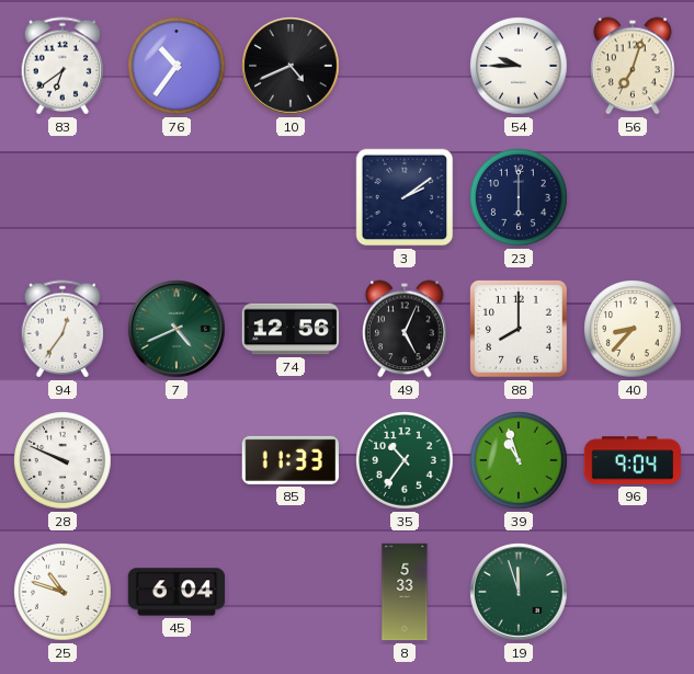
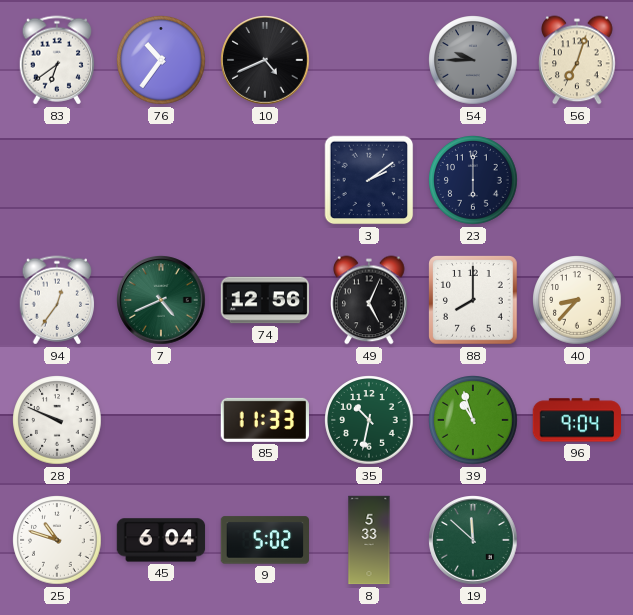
54 dial: white -> grey
35: 10:36 -> 10:32
9: none -> 5:02
19: 11:57 -> 11:52
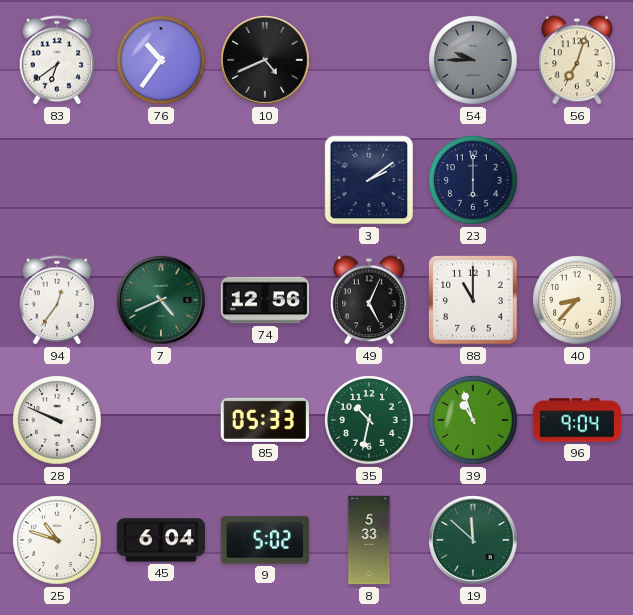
88: 8:00 -> 11:00
85: 11:33 -> 05:33
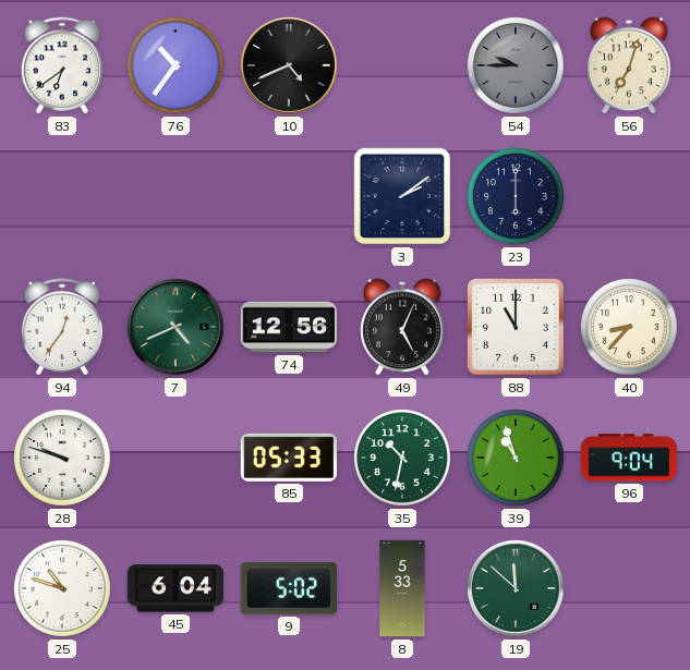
28: 9:49 -> 9:48
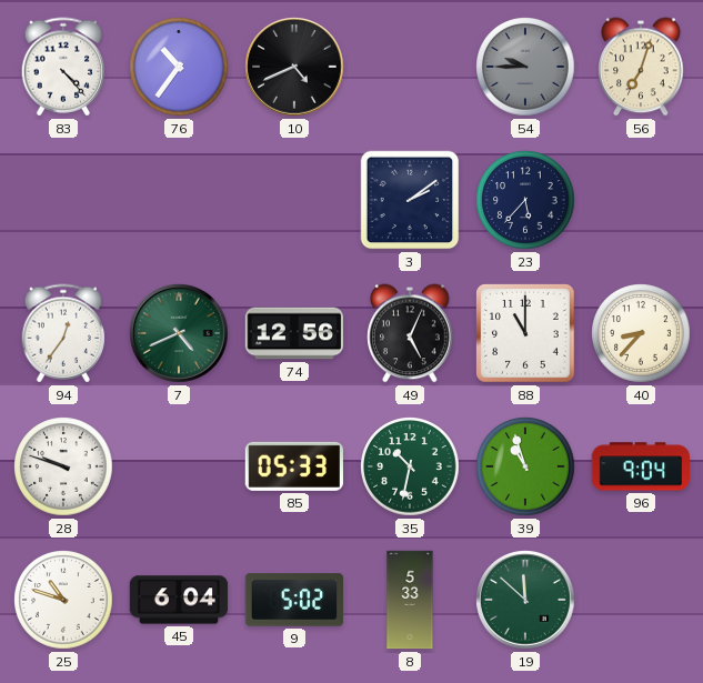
83: 6:39 -> 4:23
23: 6:00 -> 5:37
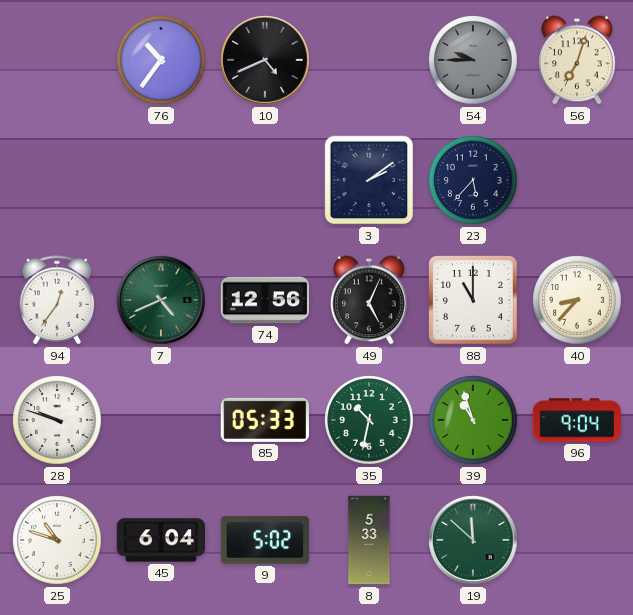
83: 4:23 -> none
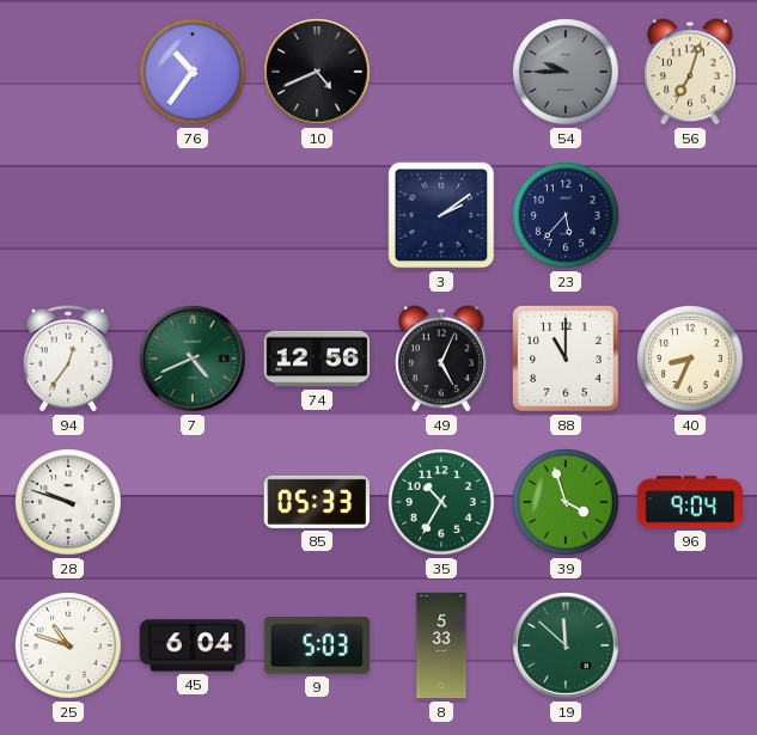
40: 8:37 -> 8:34
35: 10:32 -> 10:35
39: 10:57 -> 3:57
9: 5:02 -> 5:03
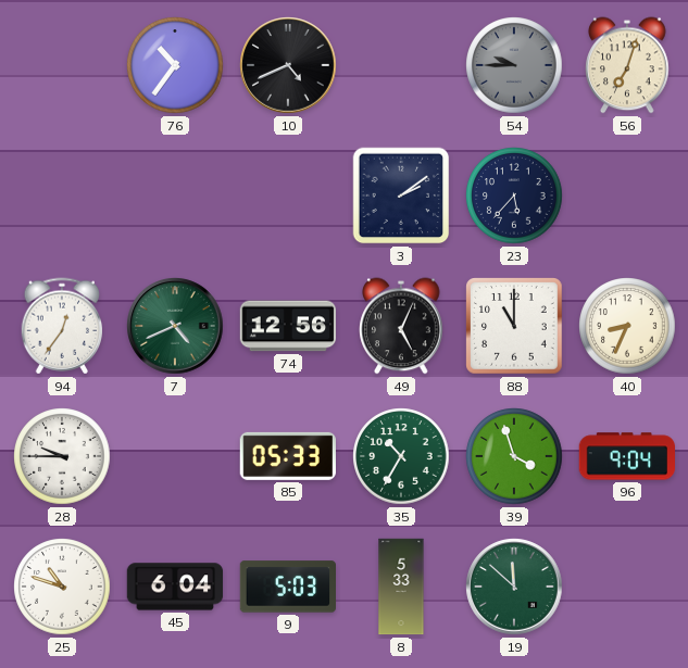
28: 9:48 -> 9:45
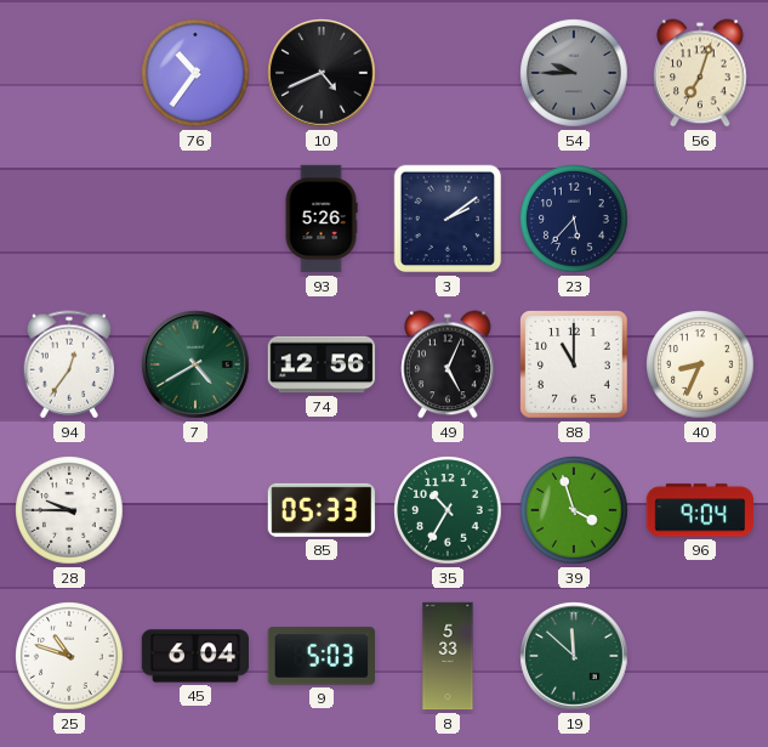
93: none -> 5:26
7: 4:41 -> 4:40
